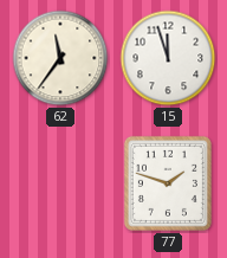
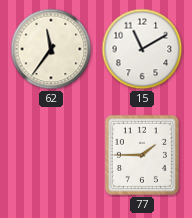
15: 11:57 -> 11:10
77: 1:48 -> 1:45
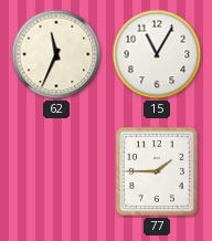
62: 11:36 -> 11:34
15: 11:10 -> 11:05
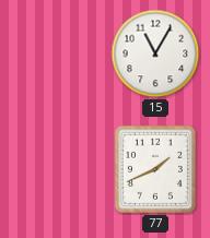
62: 11:34 -> none
77: 1:45 -> 1:41
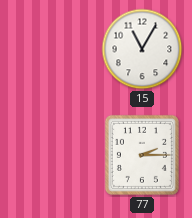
77: 1:41 -> 2:15
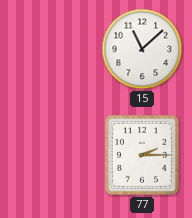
15: 11:05 -> 11:08
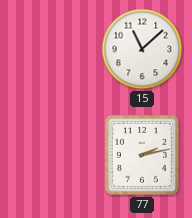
77: 2:15 -> 2:13
